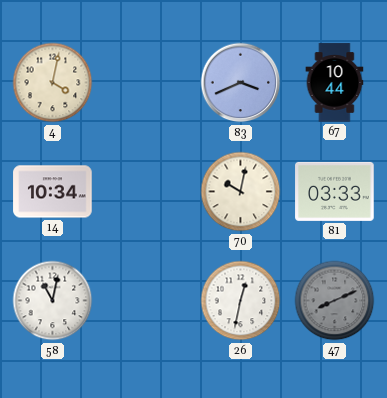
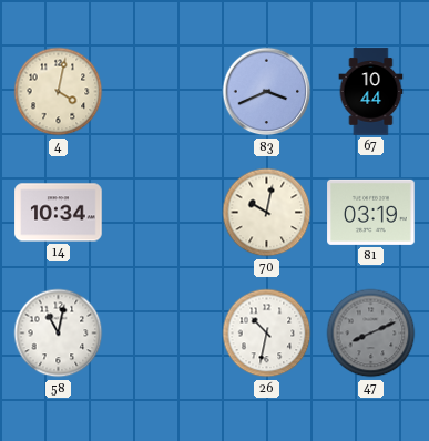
81: 03:33 -> 03:19
26: 12:32 -> 10:32
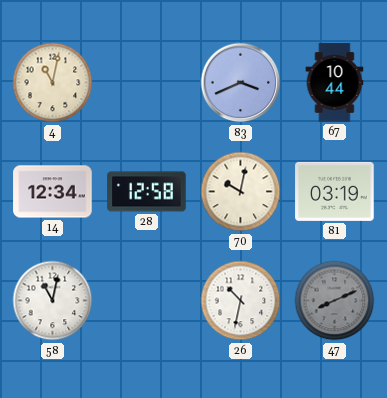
4: 4:02 -> 11:02
14: 10:34 -> 12:34
28: none -> 12:58
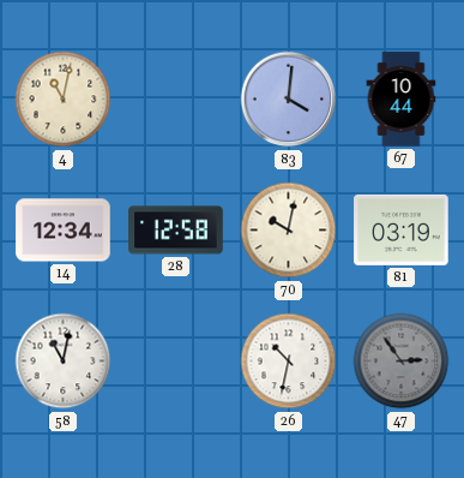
83: 3:41 -> 4:01
47: 8:11 -> 2:54
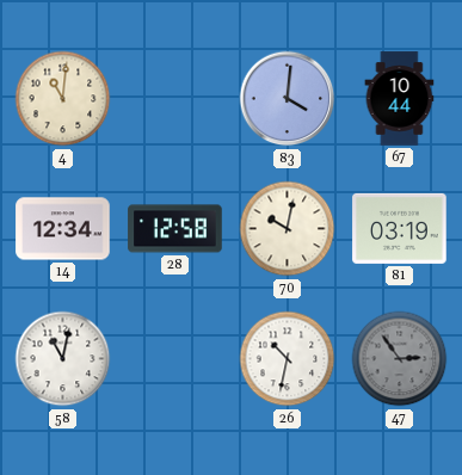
4: 11:02 -> 11:01
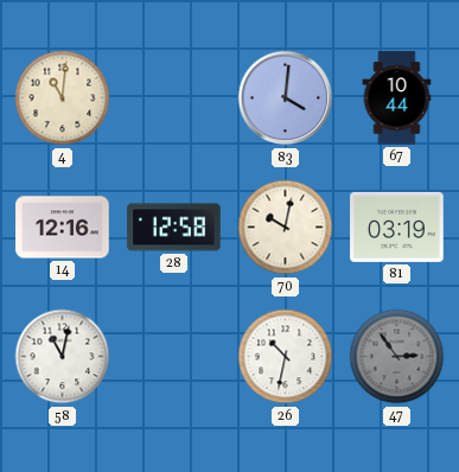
14: 12:34 -> 12:16
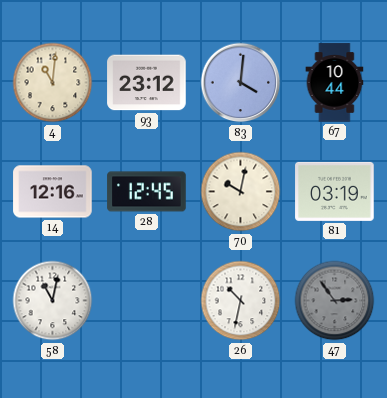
93: none -> 23:12
28: 12:58 -> 12:45
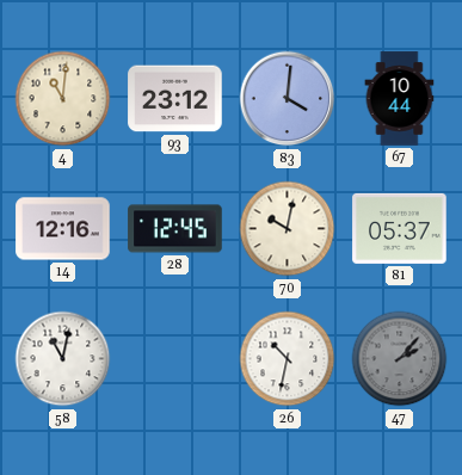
81: 03:19 -> 05:37
47: 2:54 -> 2:07
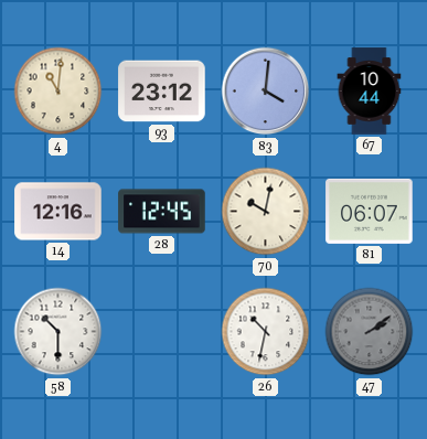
81: 05:37 -> 06:07
58: 11:02 -> 10:30
47: 2:07 -> 2:09
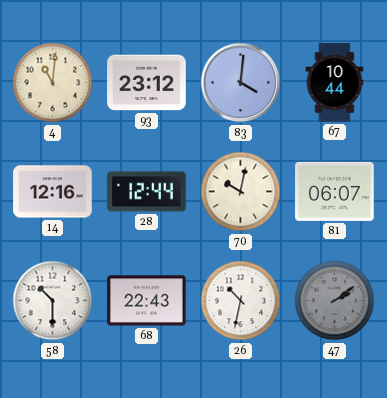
28: 12:45 -> 12:44
68: none -> 22:43
